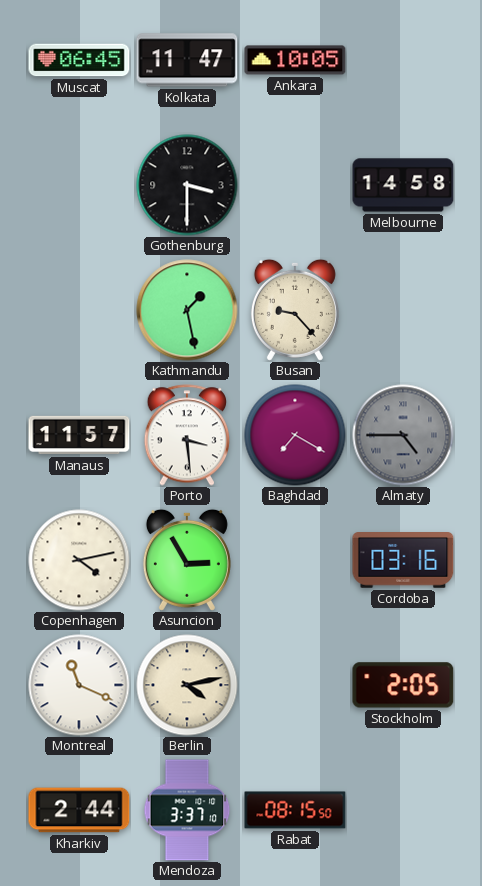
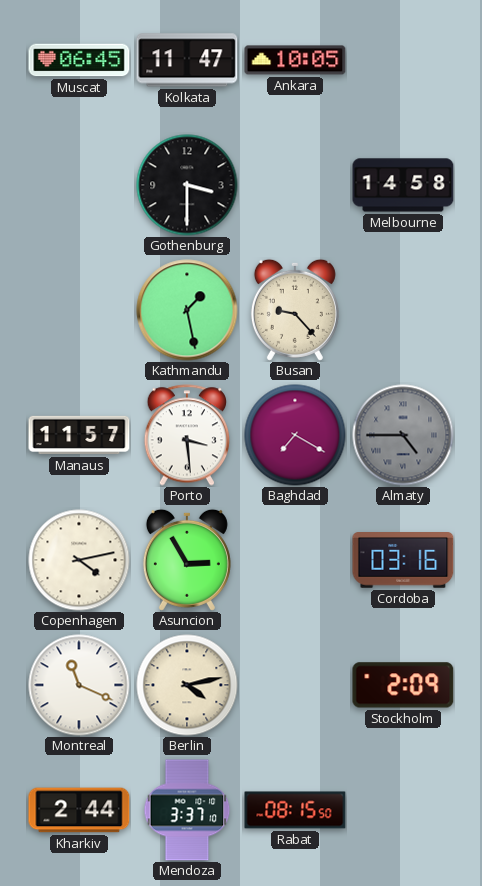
Stockholm: 2:05 -> 2:09
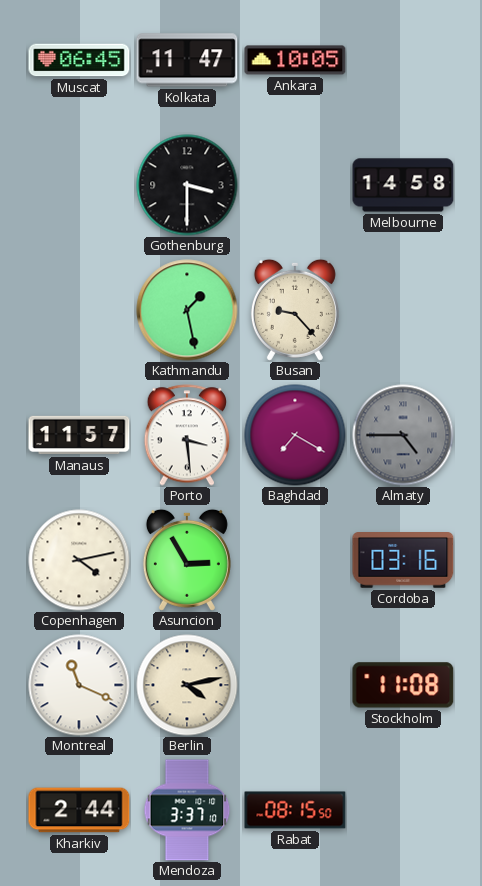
Stockholm: 2:09 -> 11:08
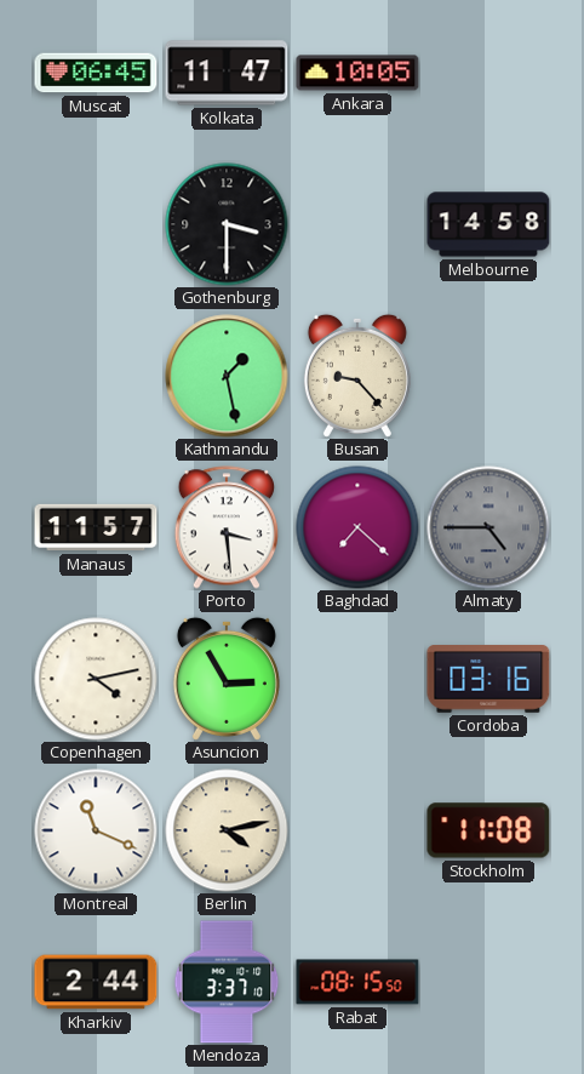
Baghdad: 7:20 -> 7:22
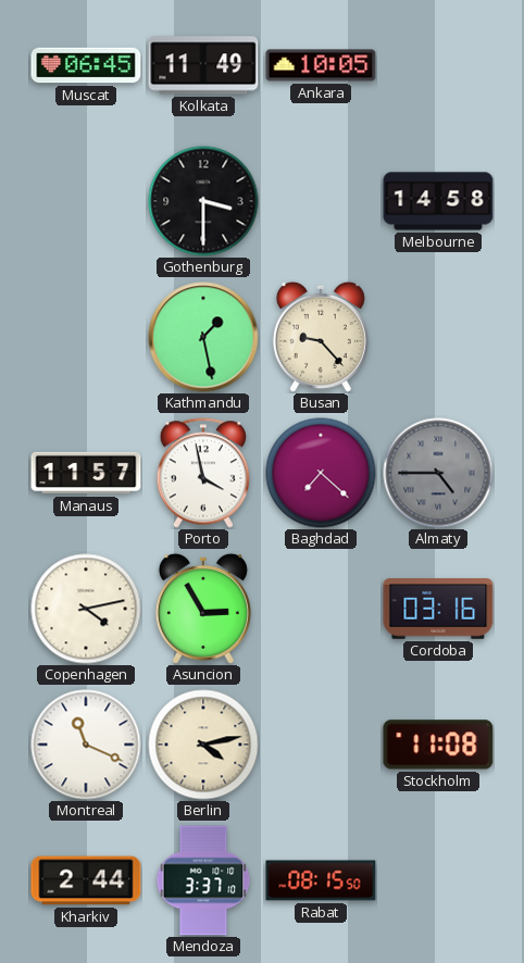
Kolkata: 11:47 -> 11:49
Porto: 3:29 -> 3:58
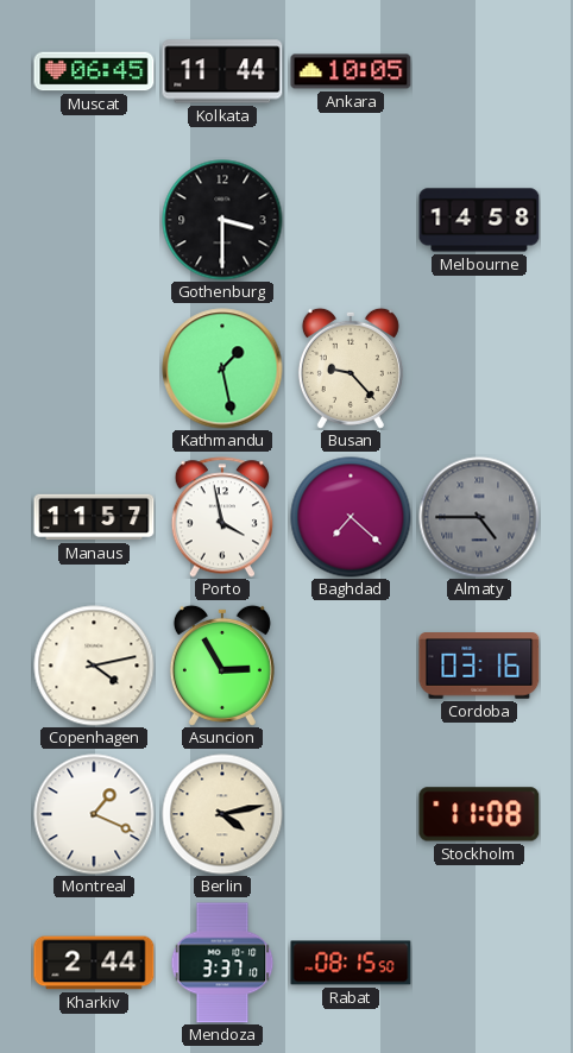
Kolkata: 11:49 -> 11:44
Montreal: 11:19 -> 1:19
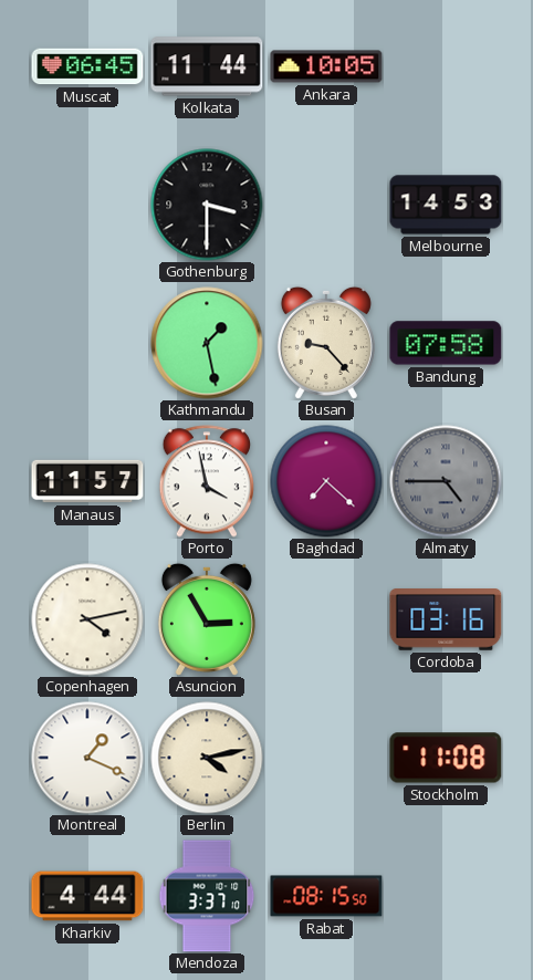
Melbourne: 14:58 -> 14:53
Bandung: none -> 07:58
Kharkiv: 2:44 -> 4:44
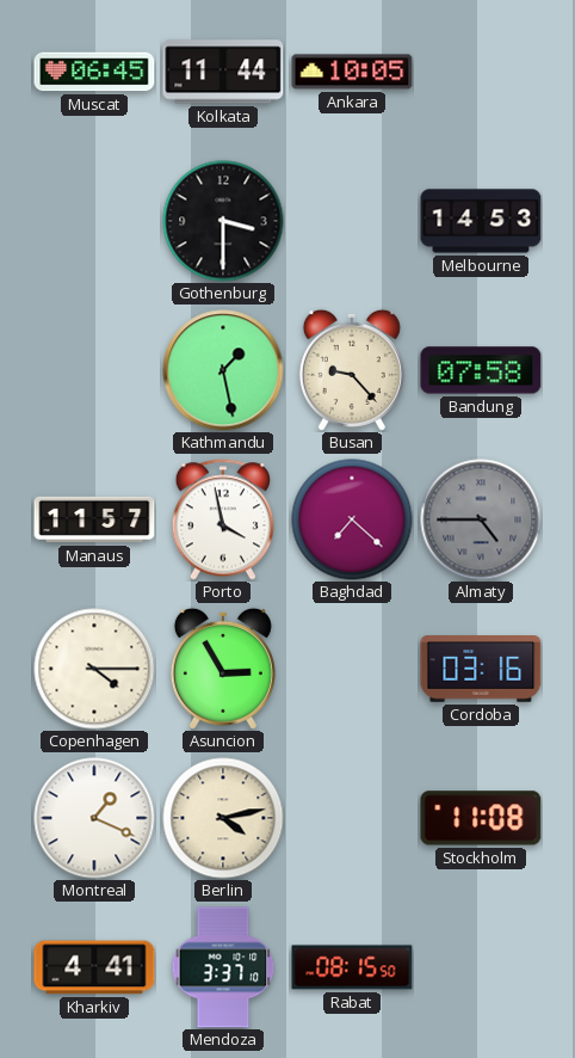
Copenhagen: 4:13 -> 4:15
Kharkiv: 4:44 -> 4:41
